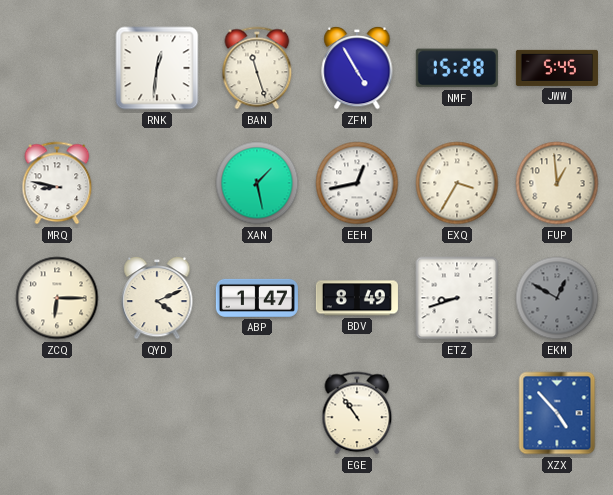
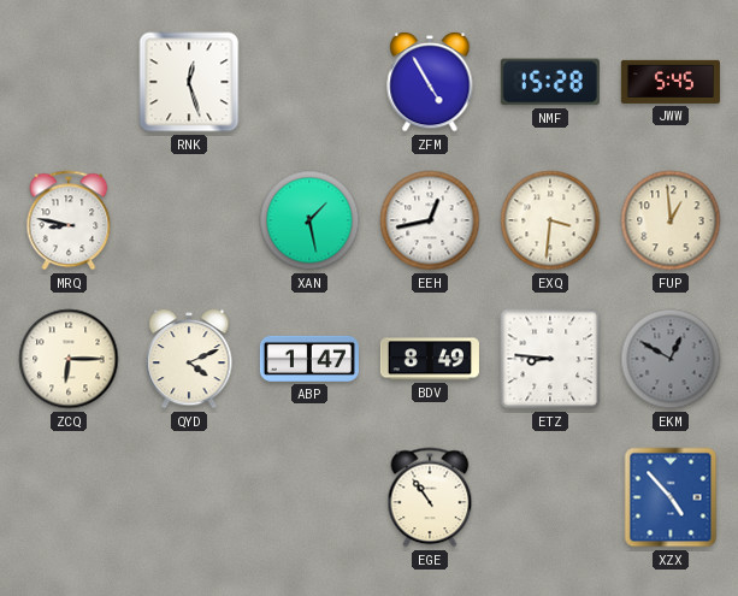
RNK: 12:31 -> 12:27
BAN: 11:27 -> none
EXQ: 3:35 -> 3:31
ETZ: 8:42 -> 8:46
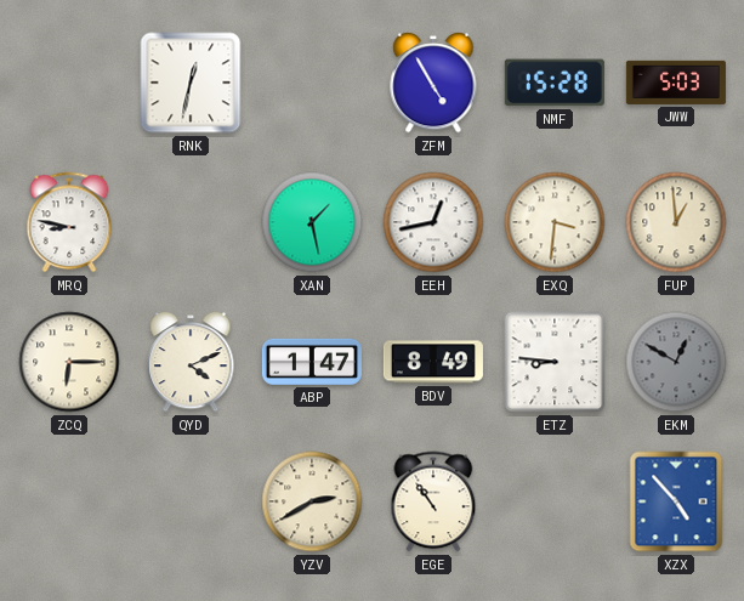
RNK: 12:27 -> 12:32
JWW: 5:45 -> 5:03
YZV: none -> 2:40
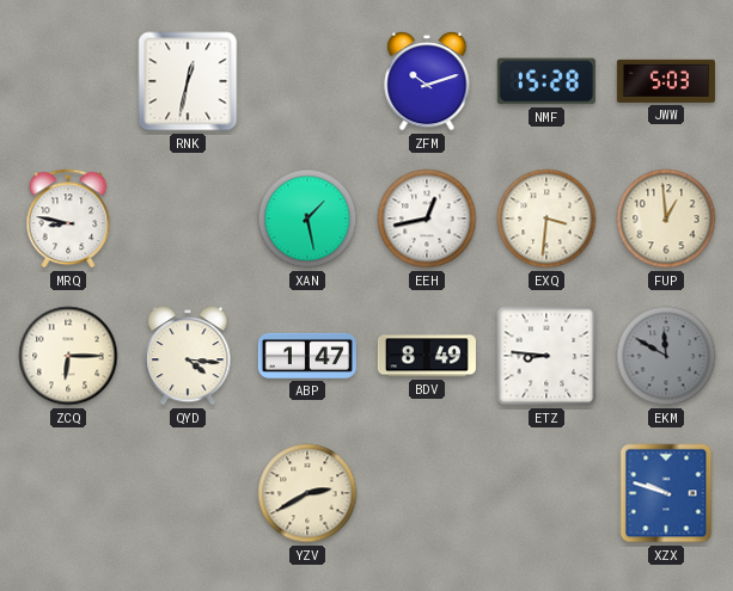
ZFM: 4:55 -> 10:12
QYD: 4:11 -> 4:16
EKM: 12:50 -> 11:50
EGE: 10:54 -> none
XZX: 4:53 -> 9:48
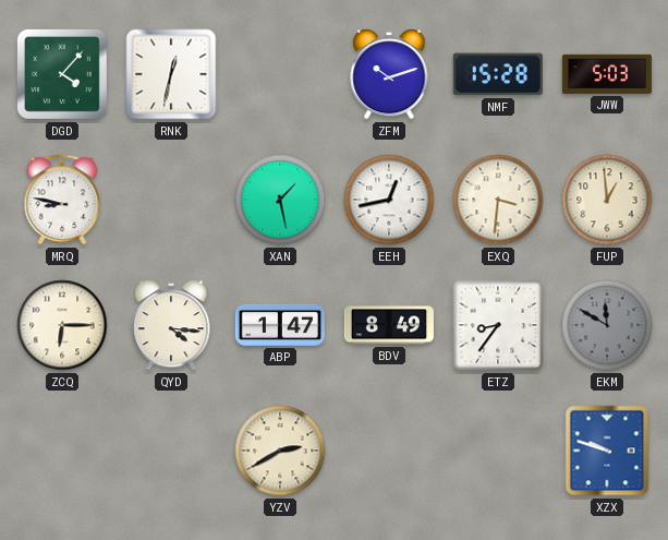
DGD: none -> 4:07
ETZ: 8:46 -> 8:36
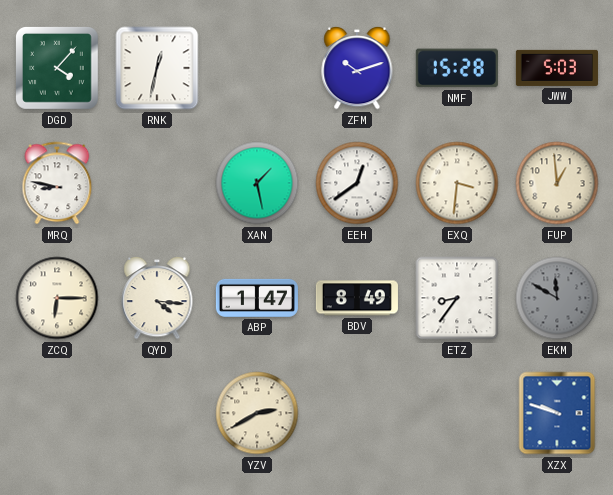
EEH: 12:43 -> 12:39
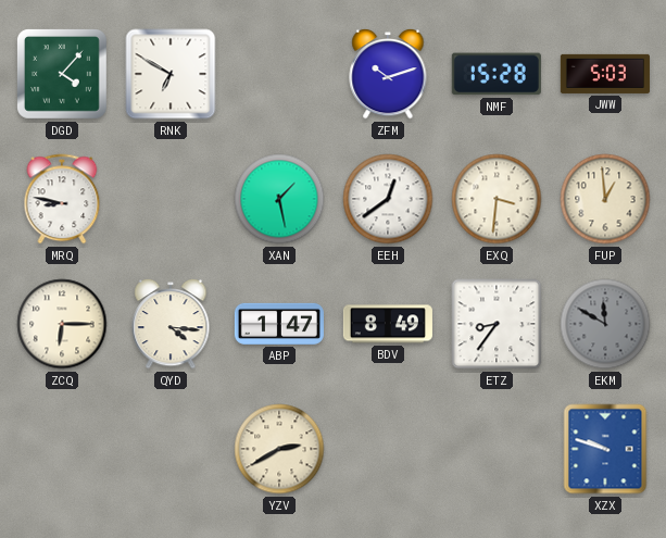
RNK: 12:32 -> 6:50
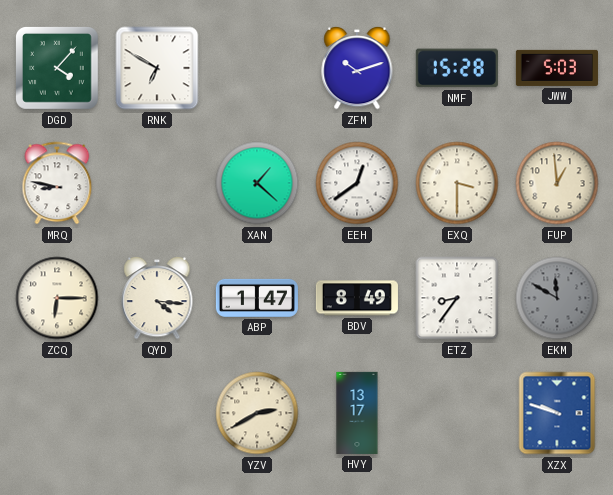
XAN: 1:28 -> 1:22
EXQ: 3:31 -> 3:30
HVY: none -> 13:17
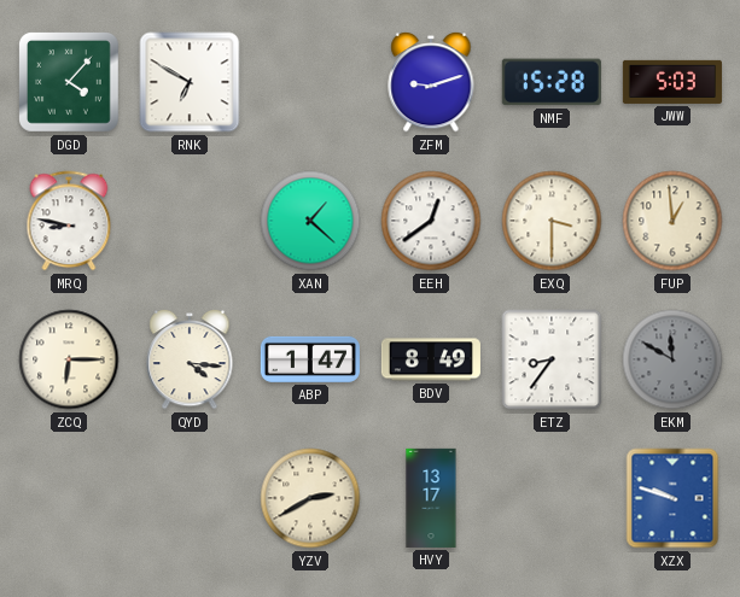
ZFM: 10:12 -> 9:12
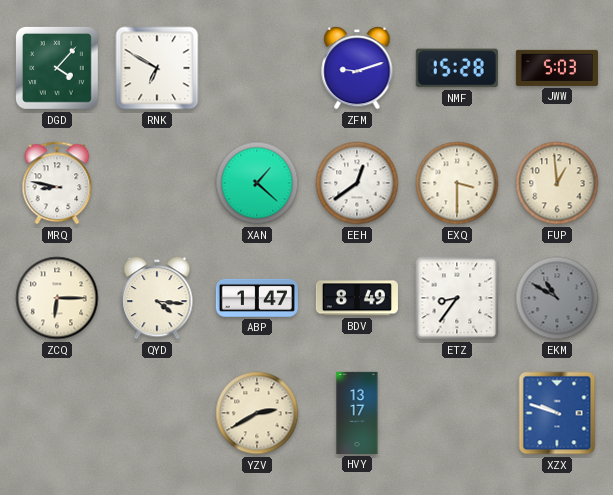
EKM: 11:50 -> 10:50
